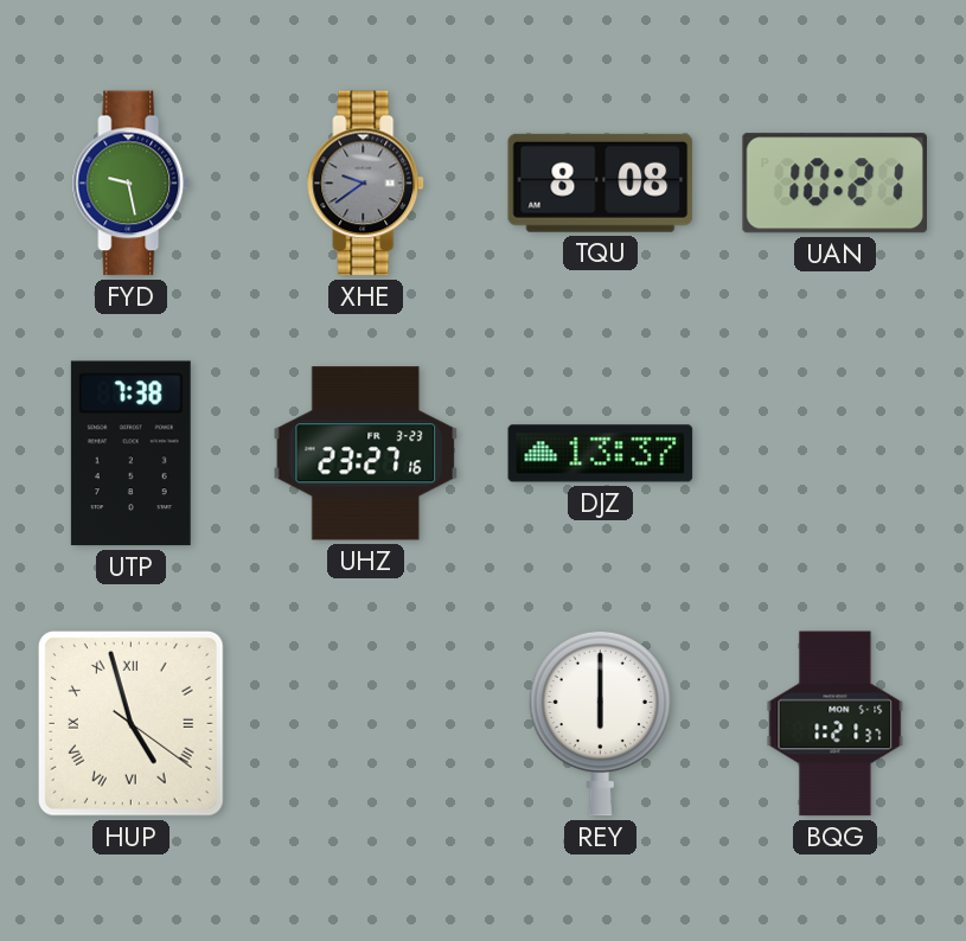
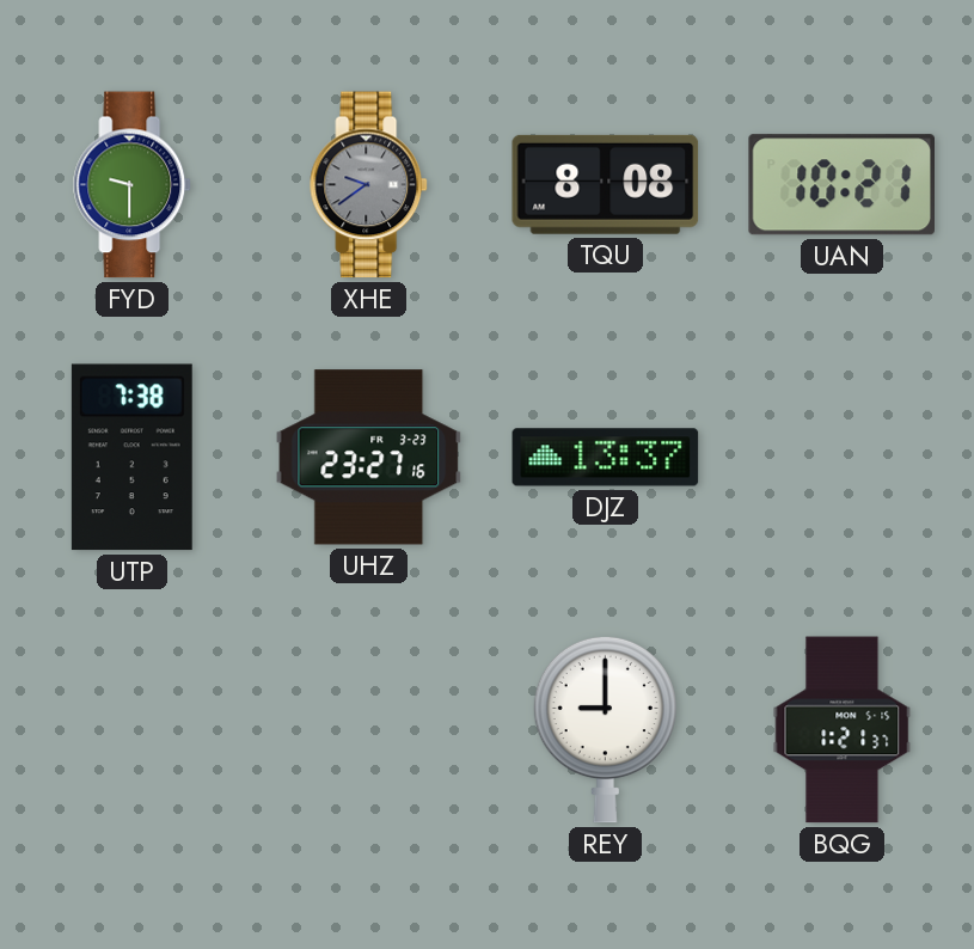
FYD: 9:28 -> 9:30
HUP: 4:57 -> none
REY: 6:00 -> 9:00
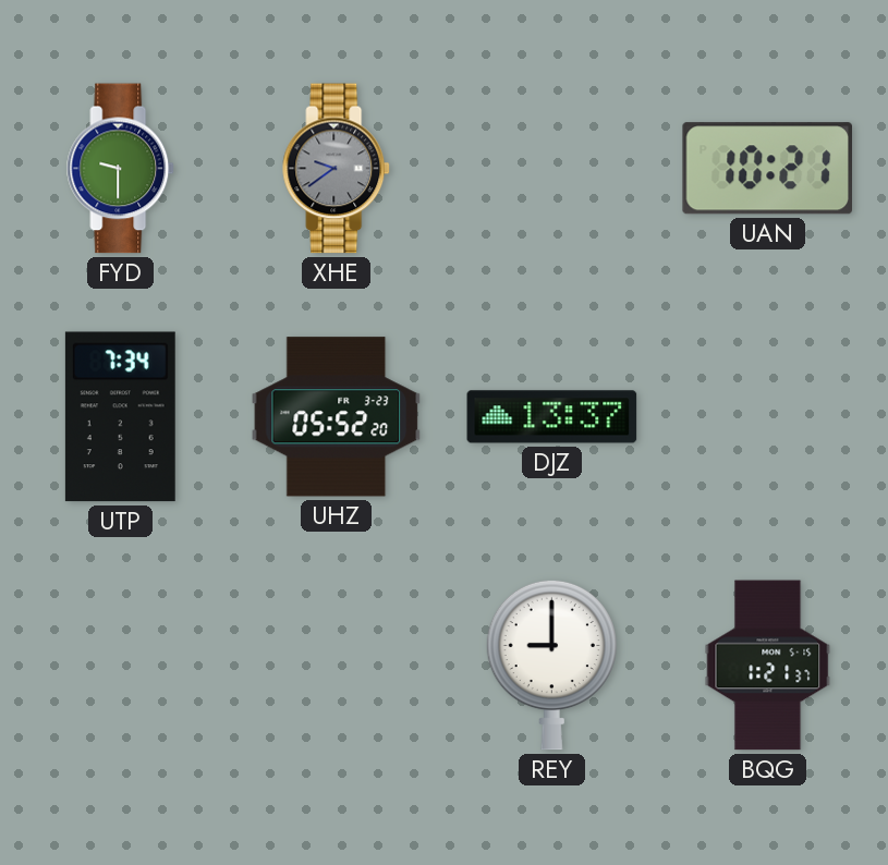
TQU: 8:08 -> none
UTP: 7:38 -> 7:34
UHZ: 23:27 -> 05:52
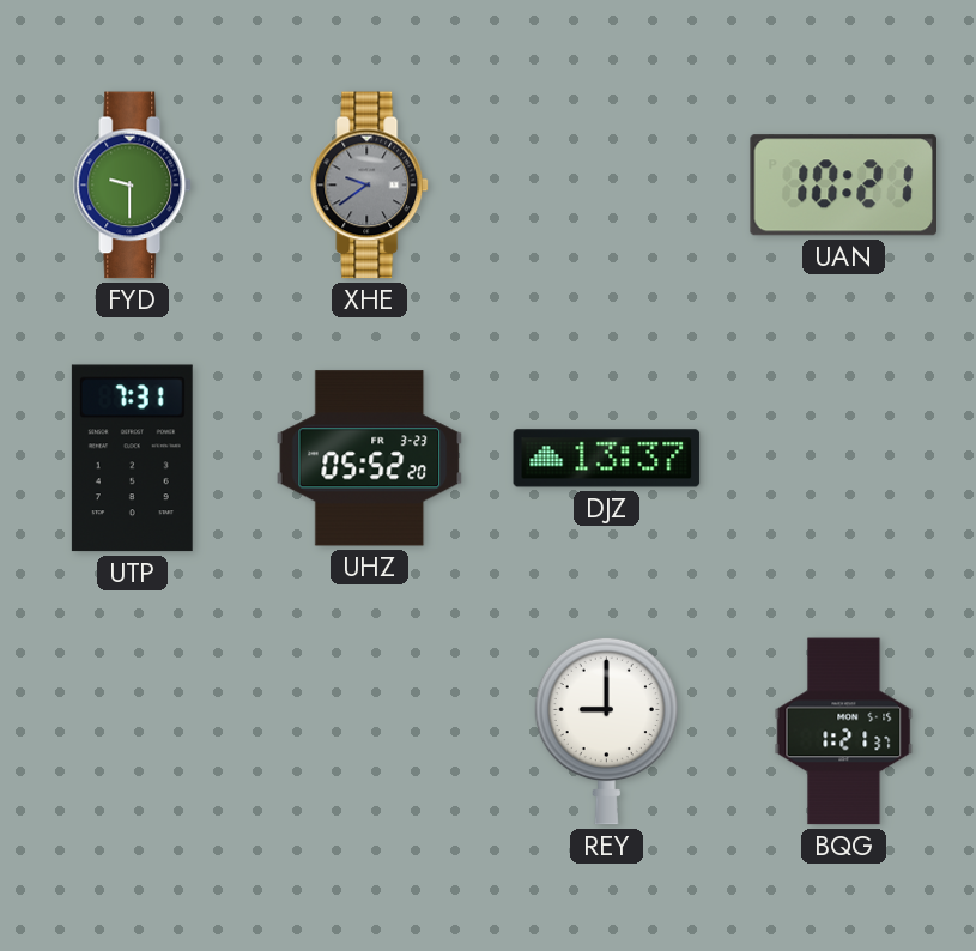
UTP: 7:34 -> 7:31
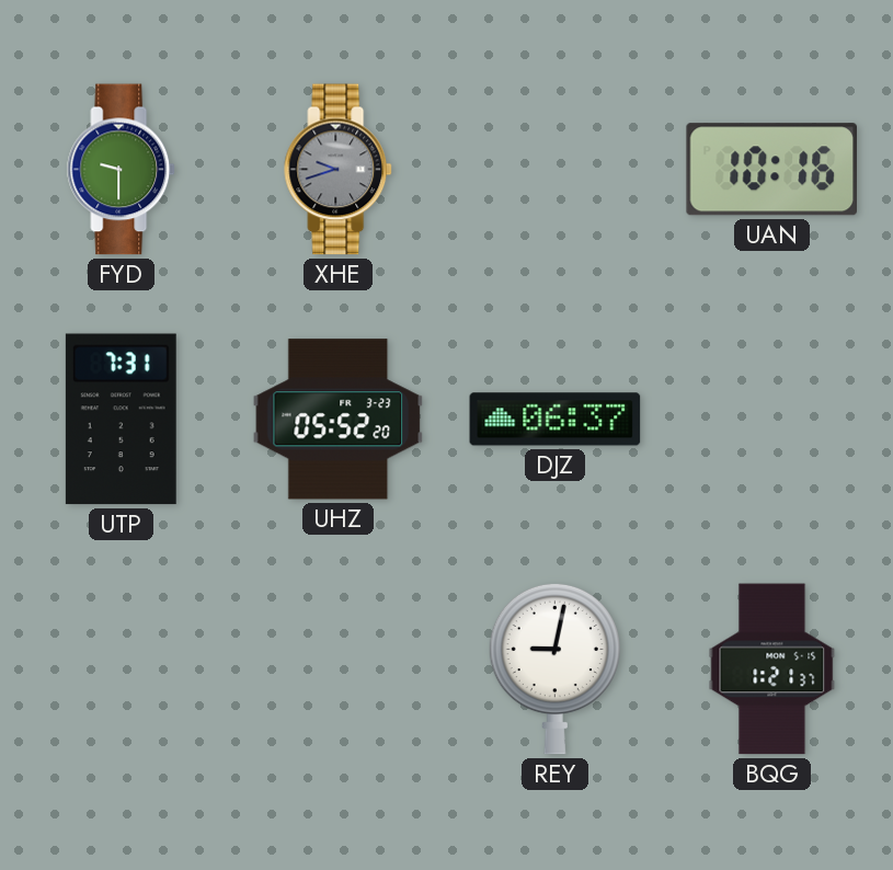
XHE: 9:39 -> 9:42
UAN: 10:21 -> 10:16
DJZ: 13:37 -> 06:37
REY: 9:00 -> 9:02
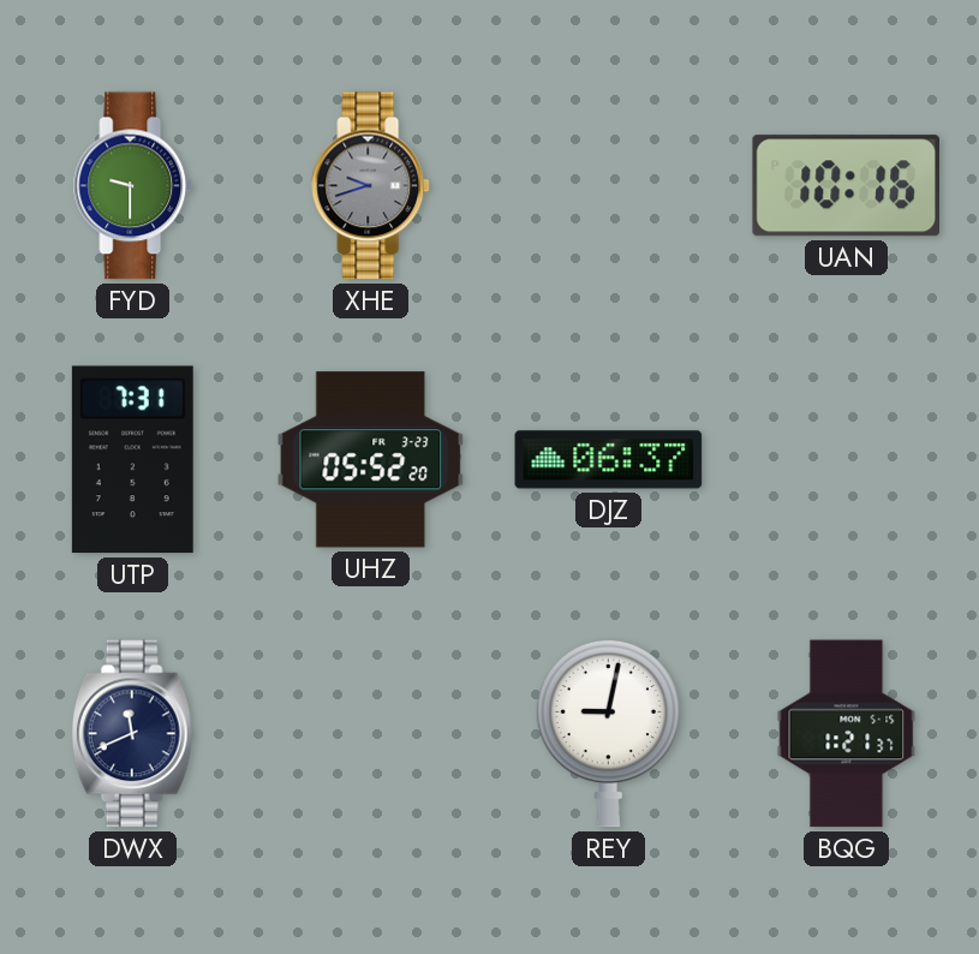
DWX: none -> 11:41
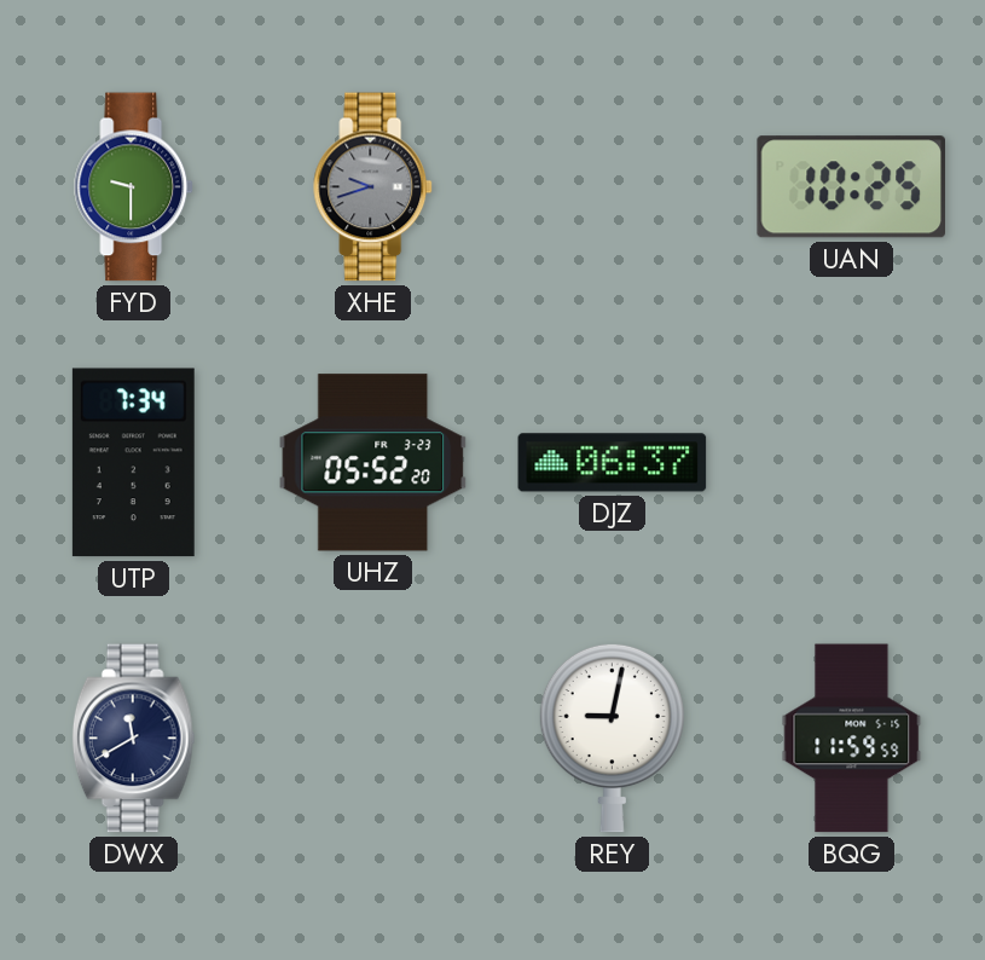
UAN: 10:16 -> 10:25
UTP: 7:31 -> 7:34
DWX: 11:41 -> 11:40
BQG: 1:21 -> 11:59
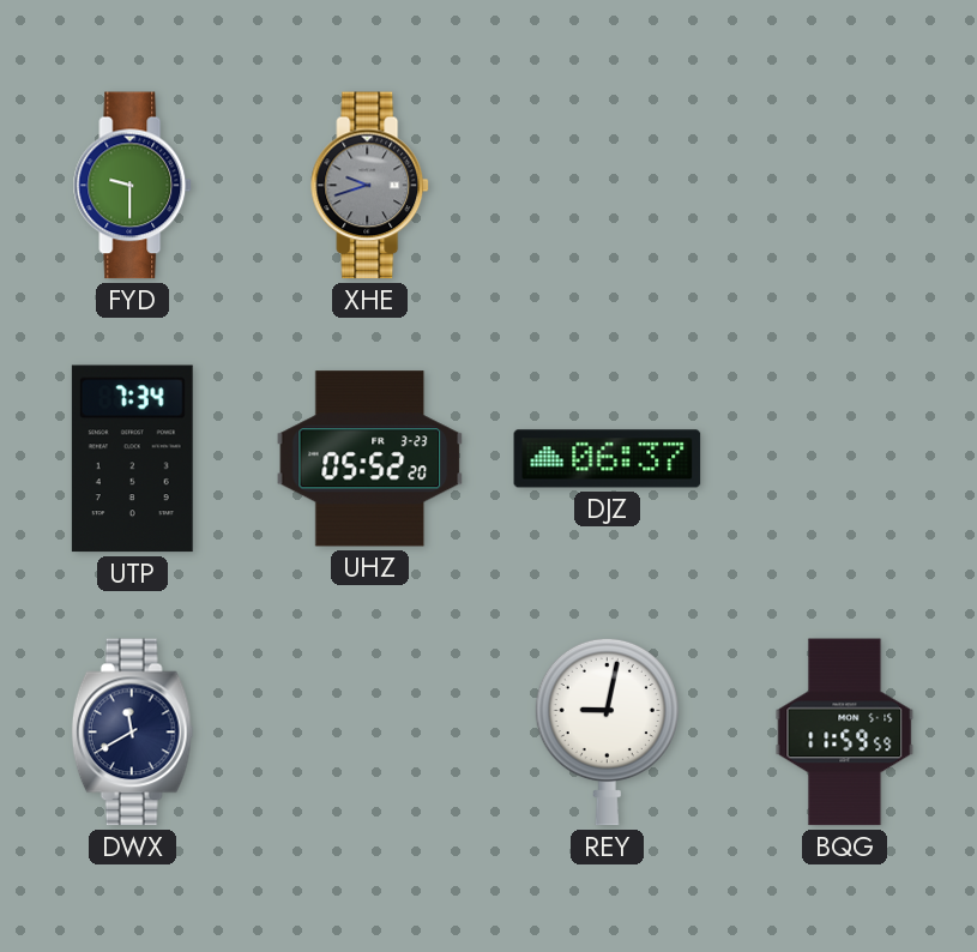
UAN: 10:25 -> none
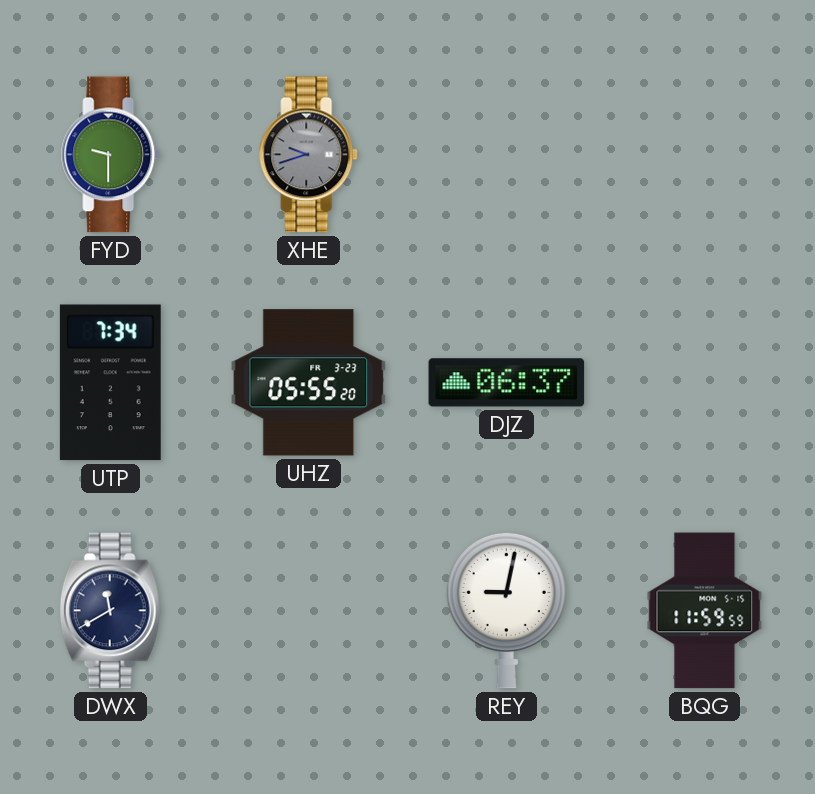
UHZ: 05:52 -> 05:55
